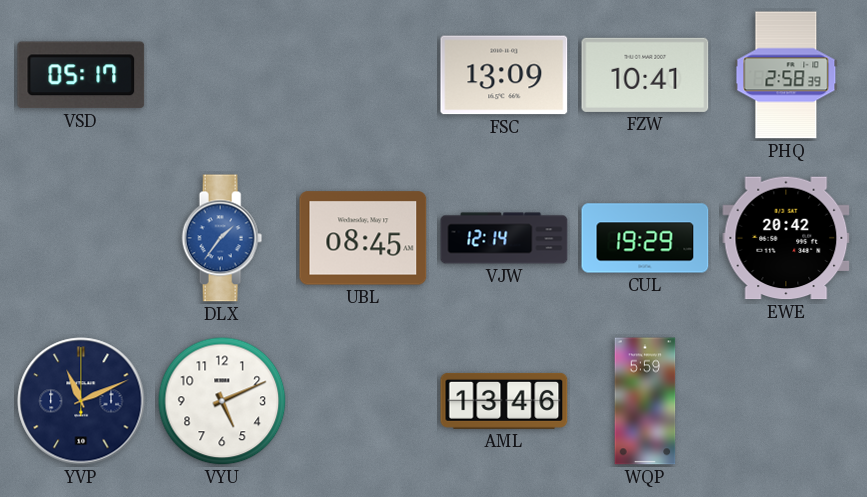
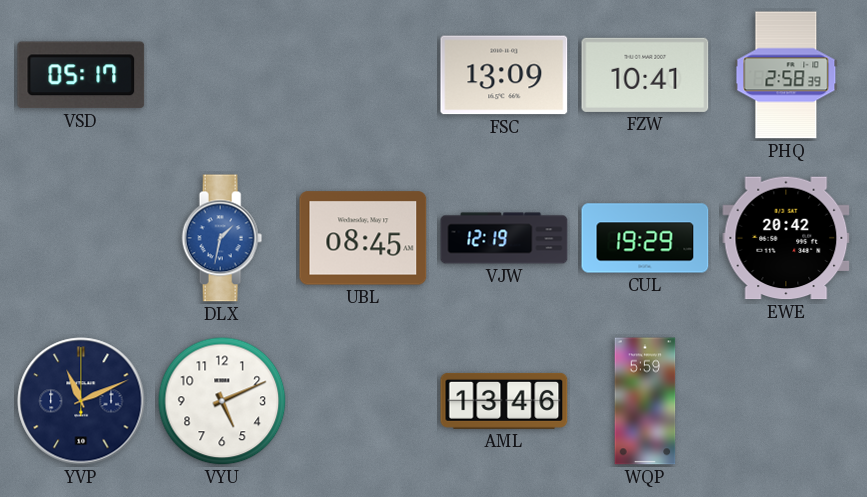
DLX: 1:36 -> 1:32
VJW: 12:14 -> 12:19
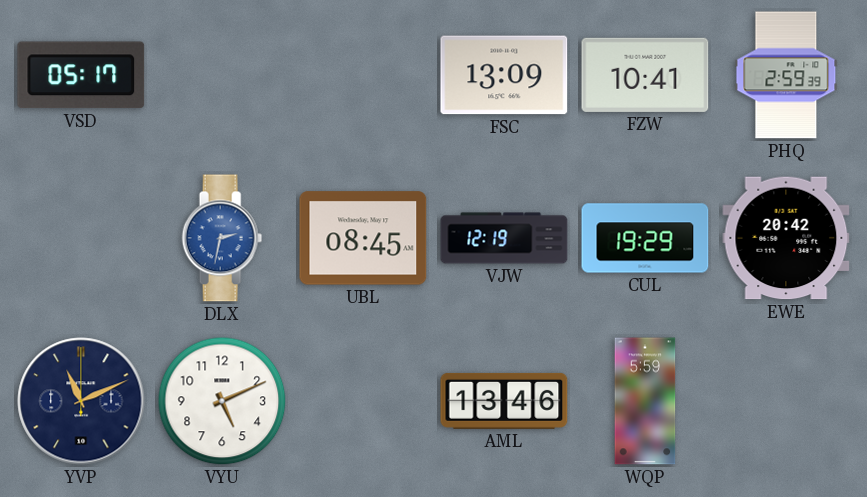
PHQ: 2:58 -> 2:59
DLX: 1:32 -> 2:32
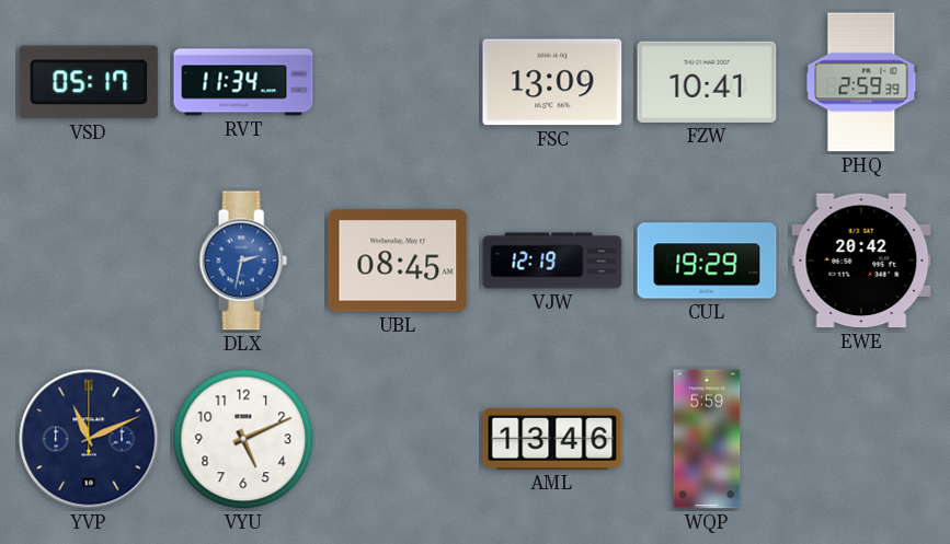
RVT: none -> 11:34
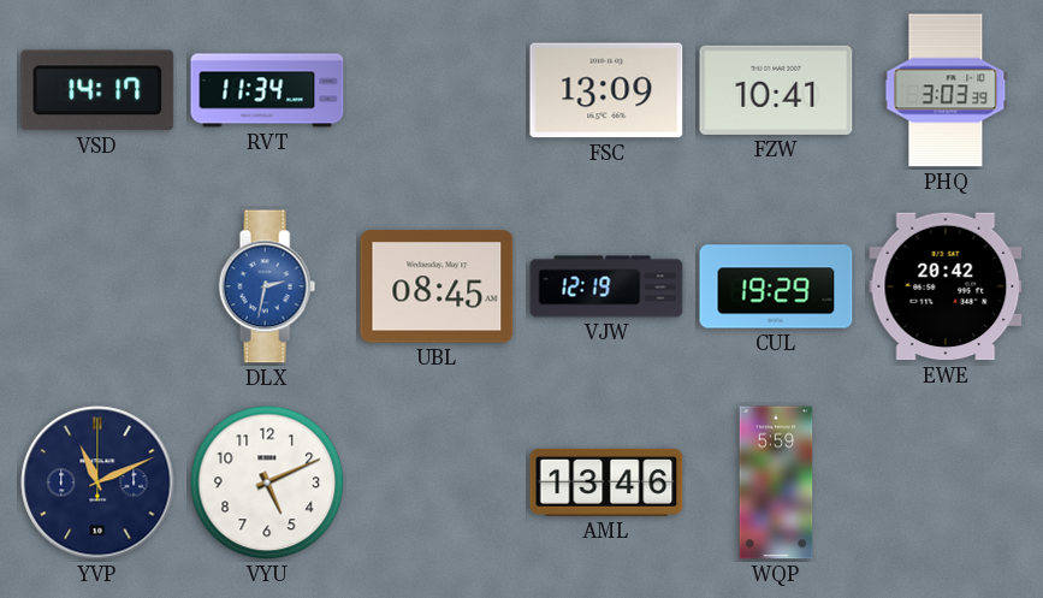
VSD: 05:17 -> 14:17
PHQ: 2:59 -> 3:03
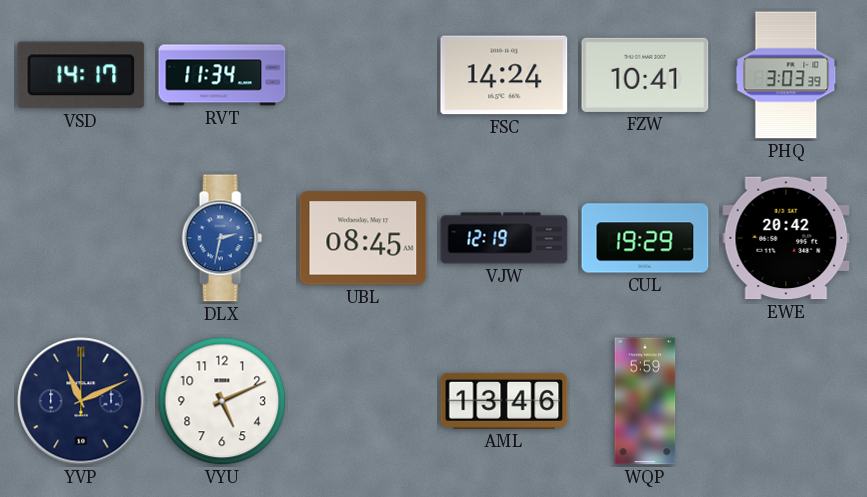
FSC: 13:09 -> 14:24
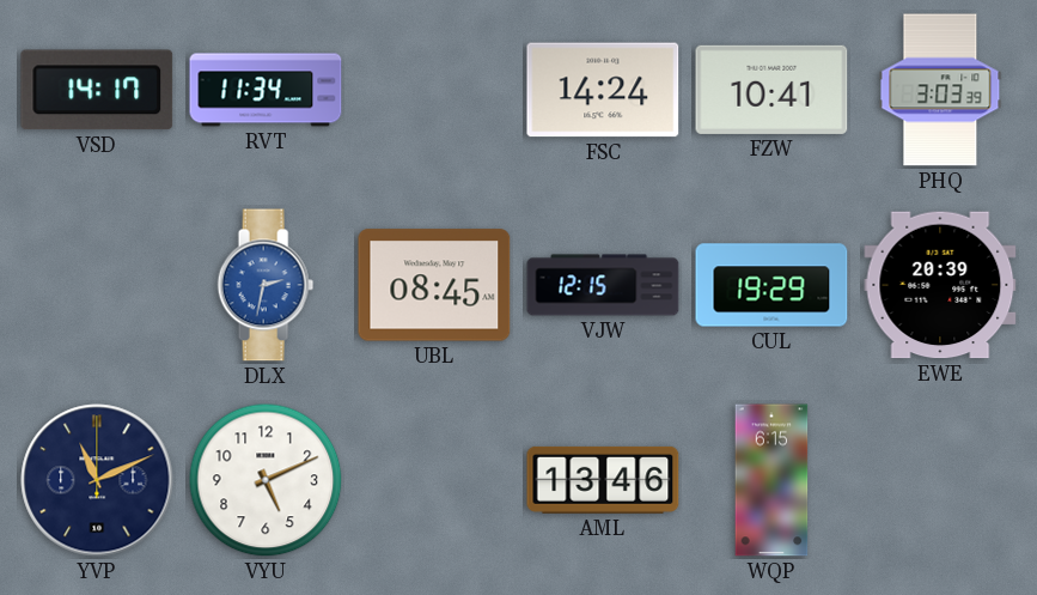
VJW: 12:19 -> 12:15
EWE: 20:42 -> 20:39
WQP: 5:59 -> 6:15
